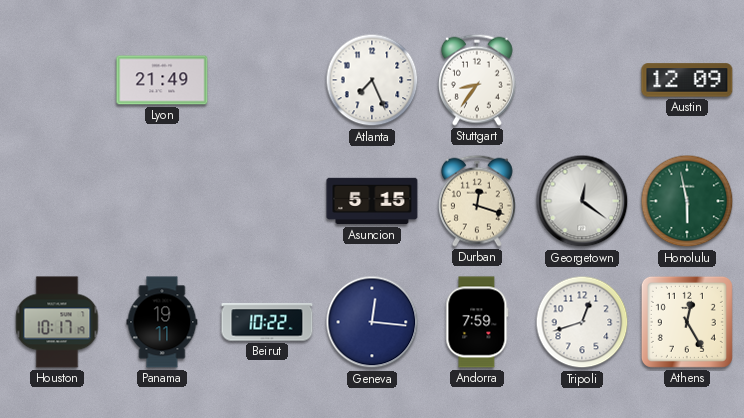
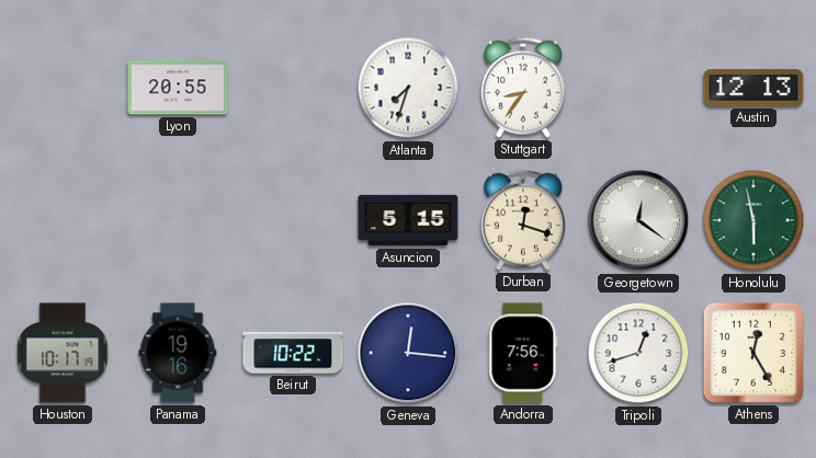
Lyon: 21:49 -> 20:55
Atlanta: 7:26 -> 7:33
Austin: 12:09 -> 12:13
Panama: 19:11 -> 19:16
Andorra: 7:59 -> 7:56
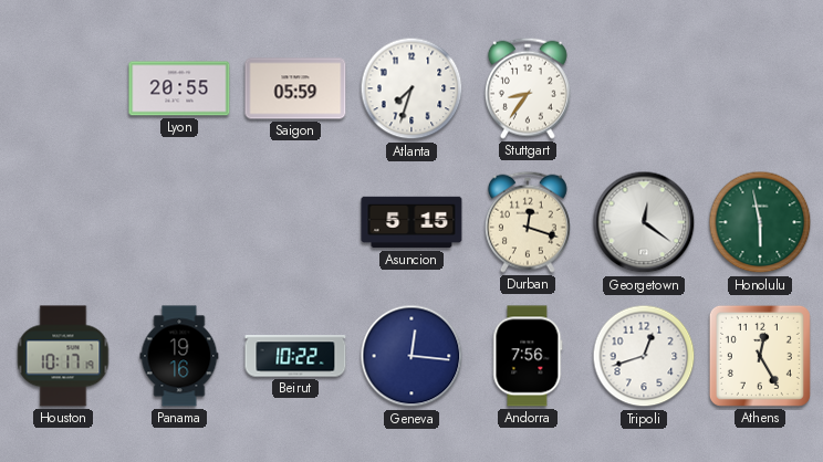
Saigon: none -> 05:59
Austin: 12:13 -> none
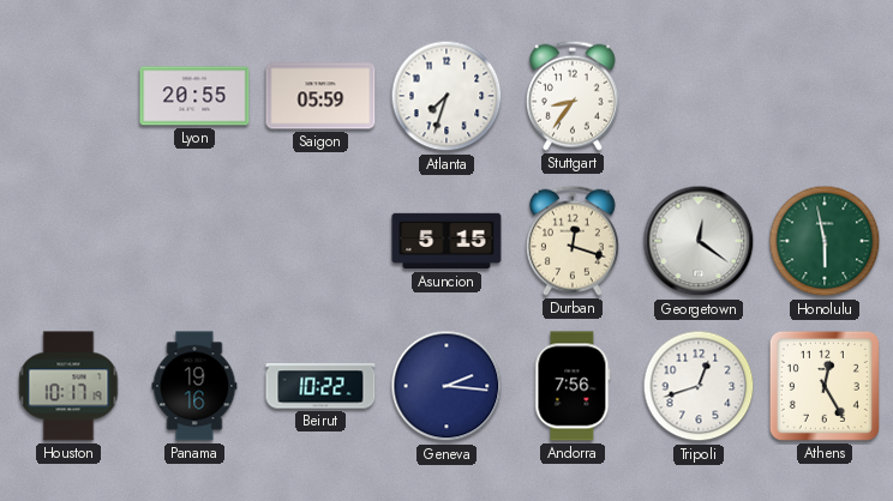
Geneva: 12:16 -> 2:16
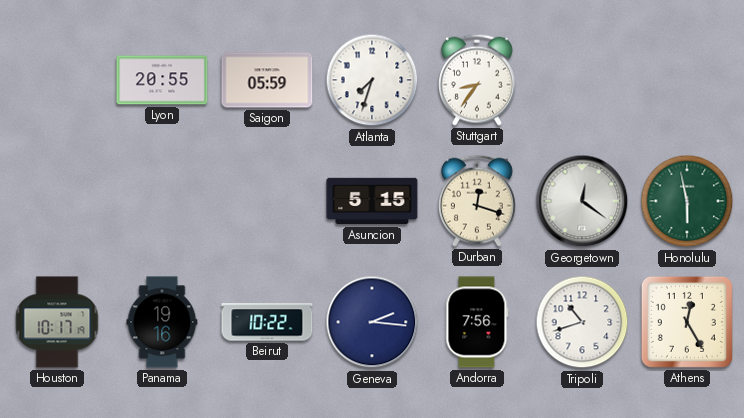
Tripoli: 12:42 -> 10:42
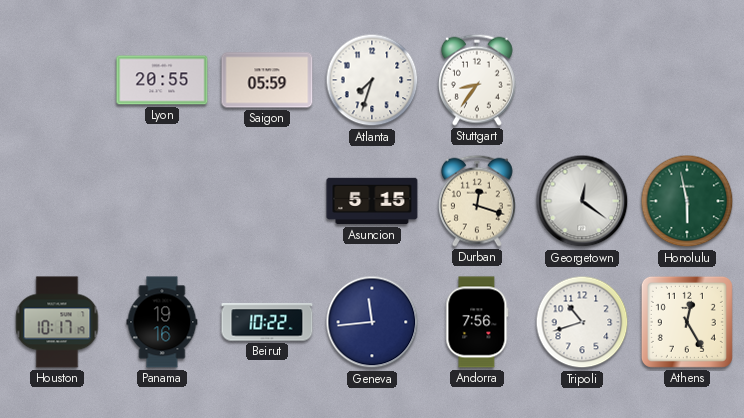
Geneva: 2:16 -> 11:44
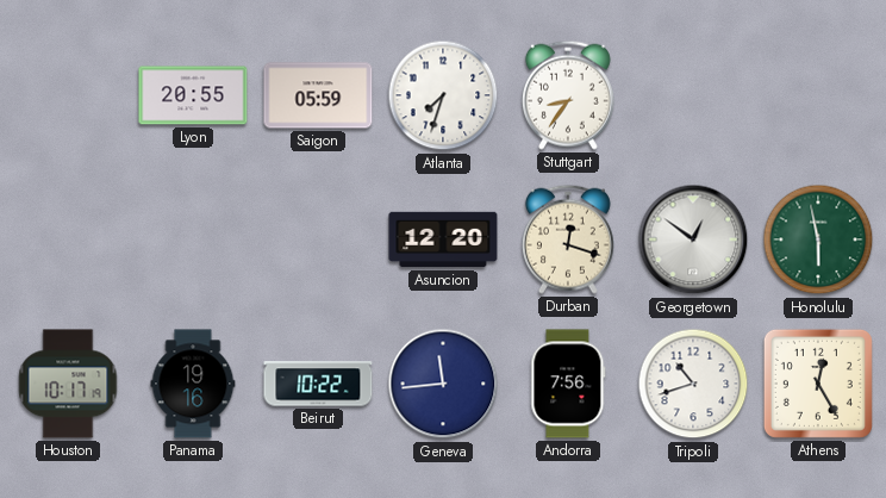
Asuncion: 5:15 -> 12:20
Georgetown: 12:21 -> 12:51
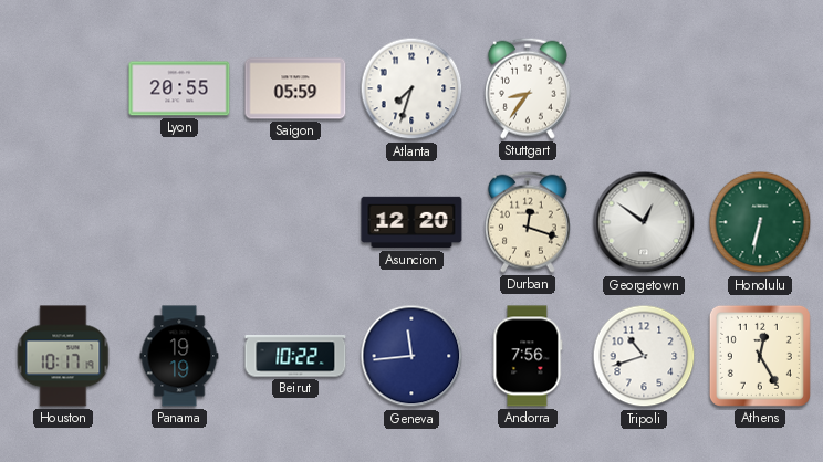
Honolulu: 5:58 -> 6:32
Panama: 19:16 -> 19:19
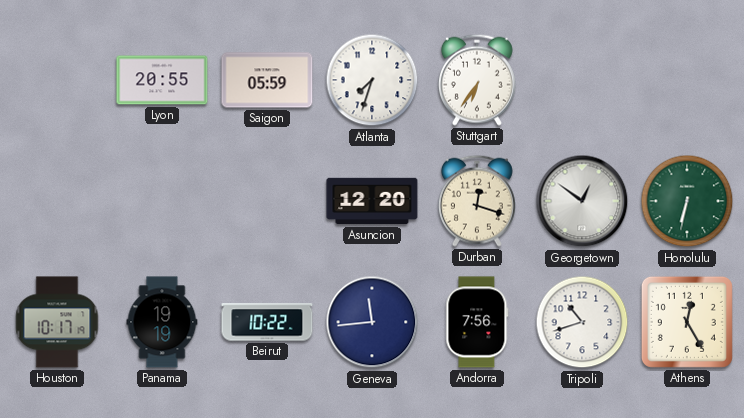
Stuttgart: 8:36 -> 6:36
